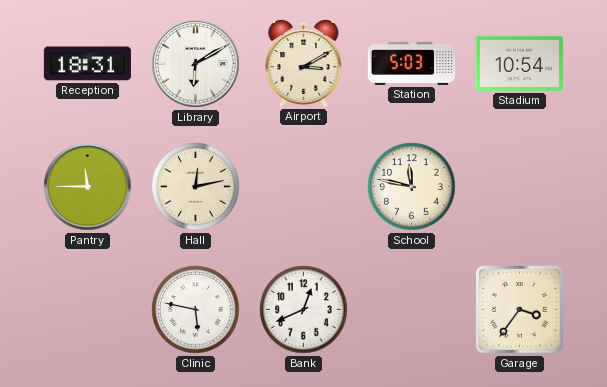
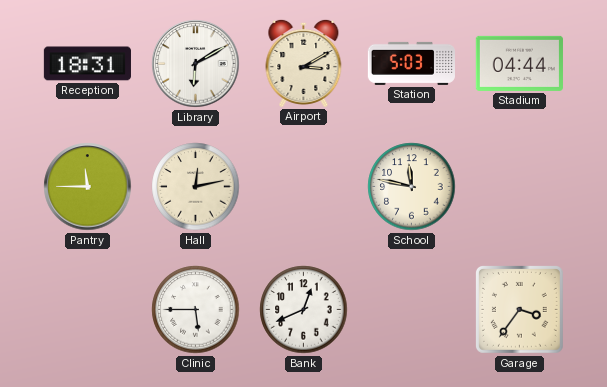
Stadium: 10:54 -> 04:44
Clinic: 5:47 -> 5:45
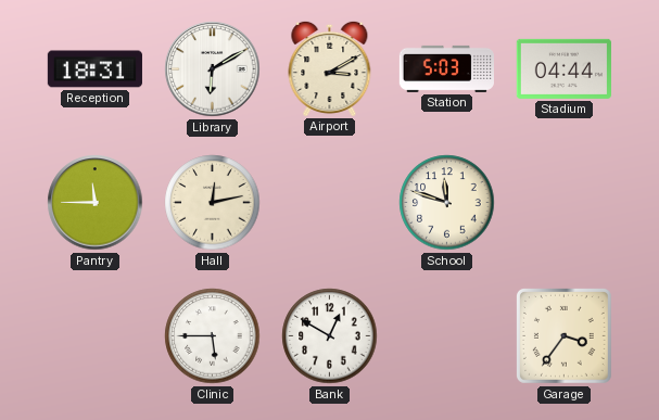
School: 11:47 -> 11:48
Bank: 12:41 -> 12:50
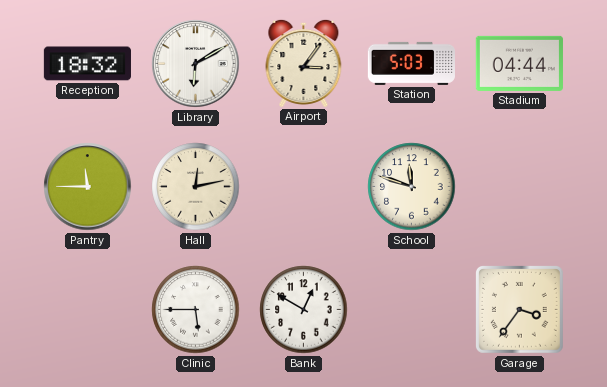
Reception: 18:31 -> 18:32
Airport: 3:10 -> 3:06
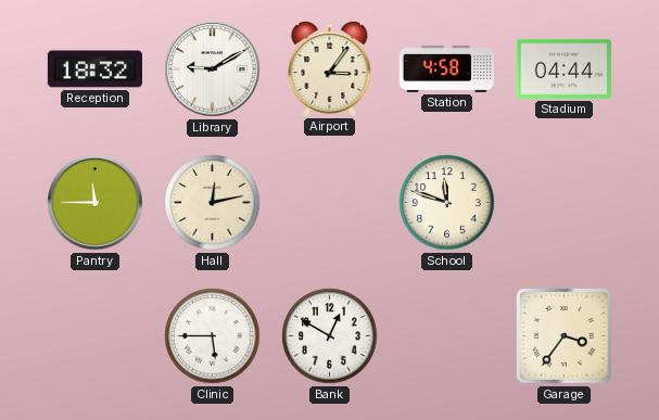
Library: 6:10 -> 9:10
Station: 5:03 -> 4:58
